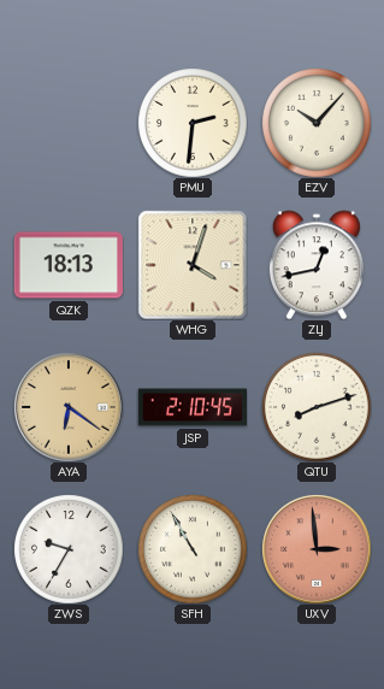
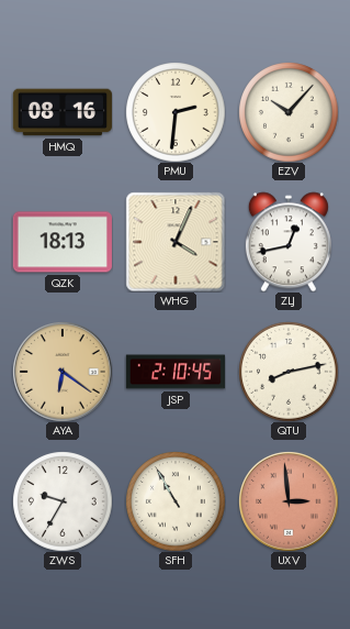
HMQ: none -> 08:16
WHG: 4:03 -> 4:04
QTU: 8:12 -> 8:13
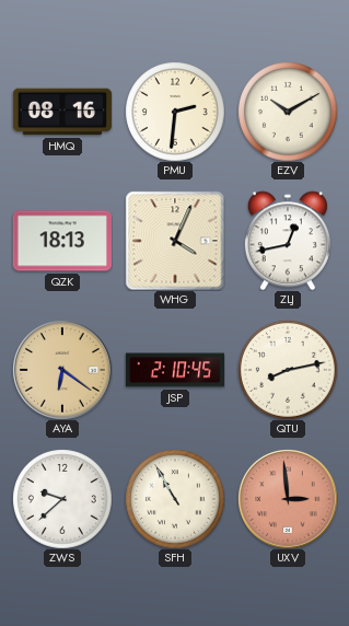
EZV: 10:07 -> 10:10
ZWS: 9:35 -> 9:38
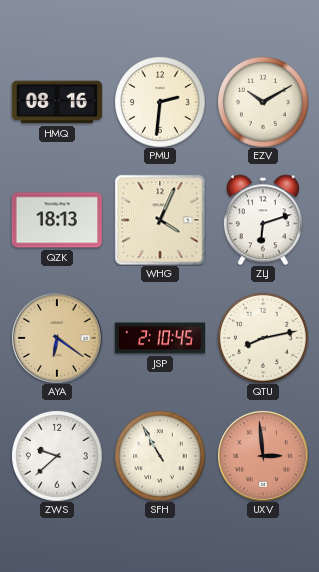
ZLJ: 12:43 -> 6:12
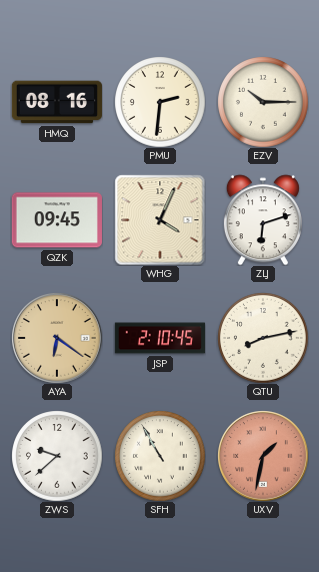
EZV: 10:10 -> 10:15
QZK: 18:13 -> 09:45
UXV: 2:59 -> 1:32
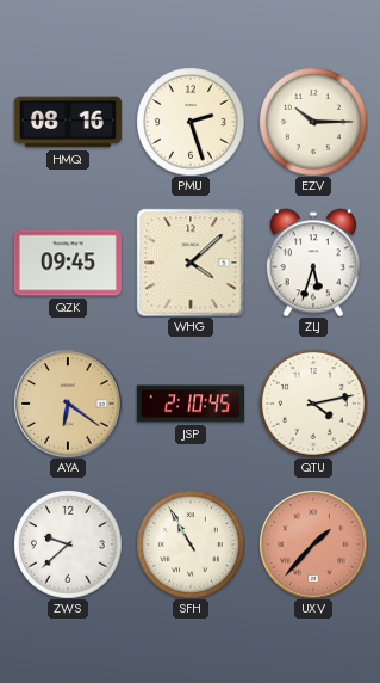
PMU: 2:31 -> 2:27
WHG: 4:04 -> 4:08
ZLJ: 6:12 -> 5:33
QTU: 8:13 -> 4:13
UXV: 1:32 -> 1:37
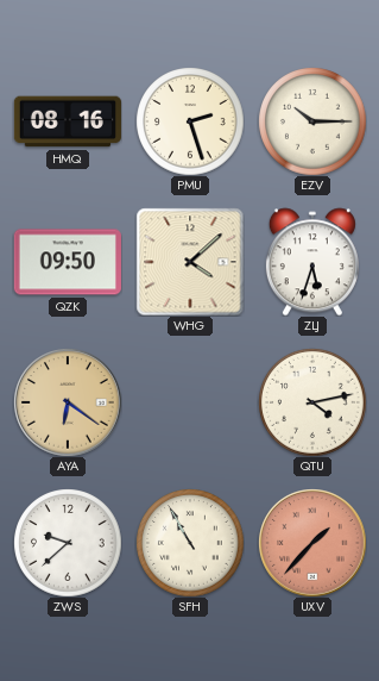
QZK: 09:45 -> 09:50
JSP: 2:10 -> none
